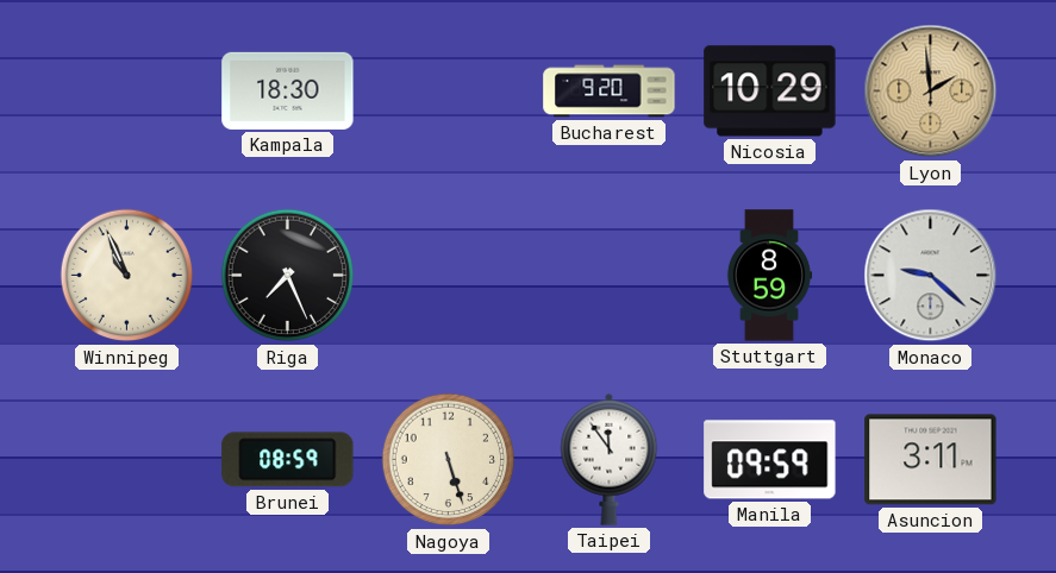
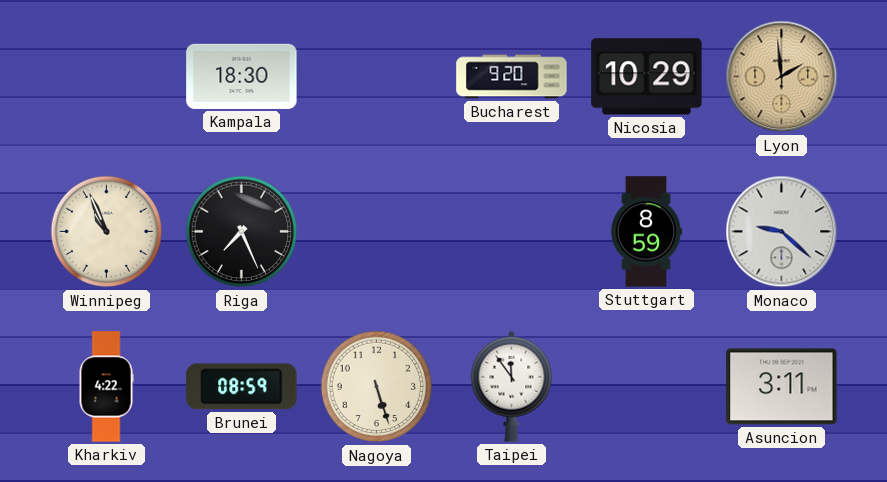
Kharkiv: none -> 4:22
Manila: 09:59 -> none
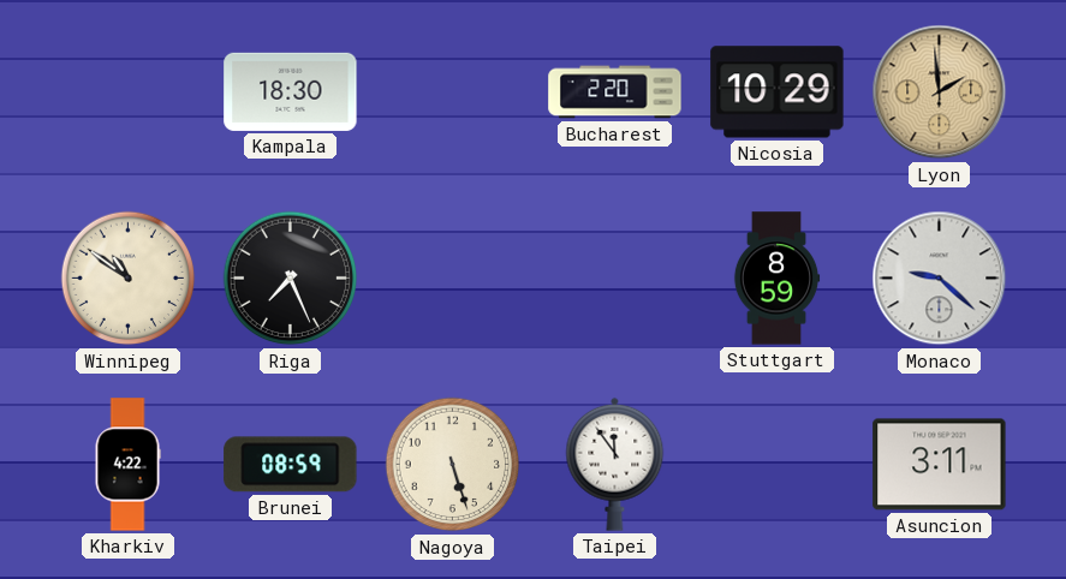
Bucharest: 9:20 -> 2:20
Winnipeg: 10:56 -> 10:51
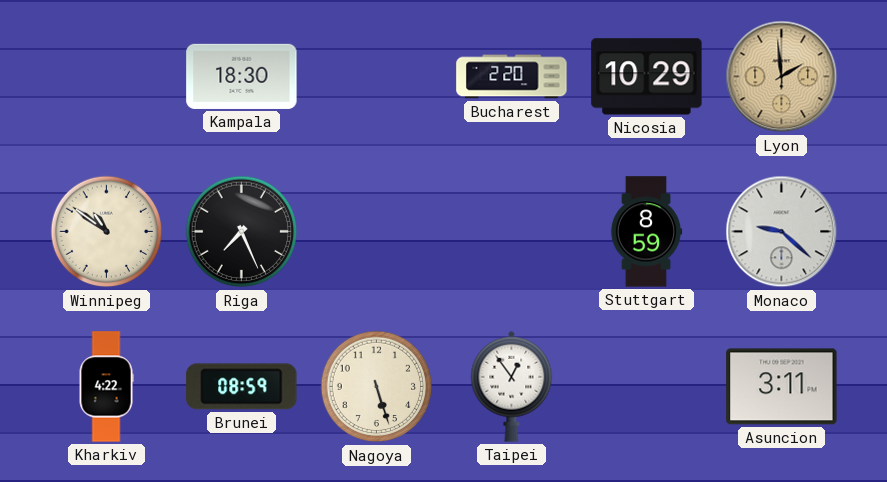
Taipei: 11:54 -> 12:54
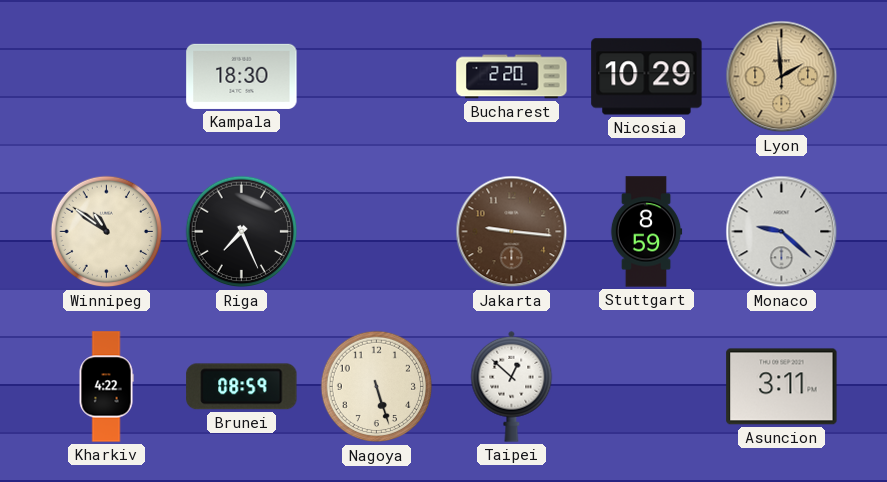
Jakarta: none -> 9:16
Taipei: 12:54 -> 12:52
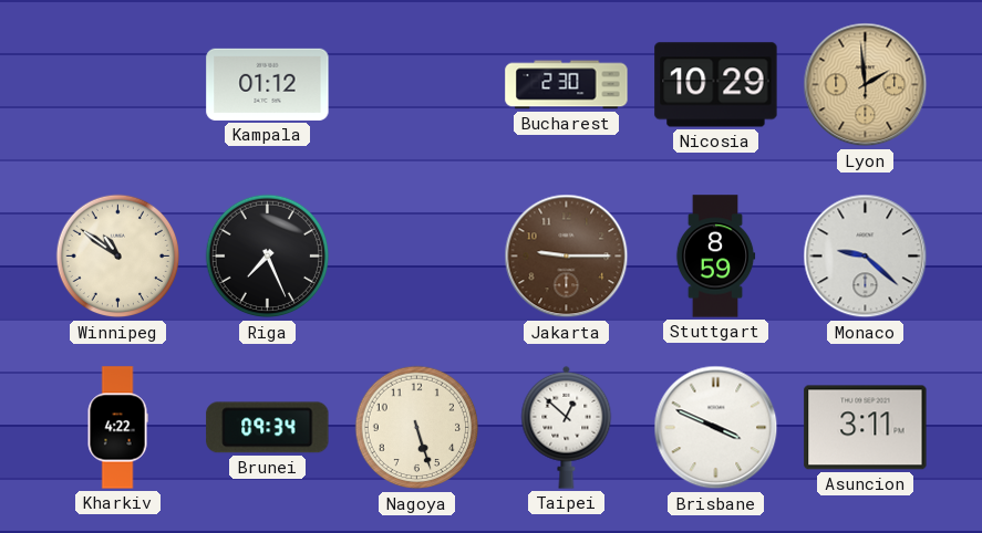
Kampala: 18:30 -> 01:12
Bucharest: 2:20 -> 2:30
Jakarta: 9:16 -> 9:15
Brunei: 08:59 -> 09:34
Brisbane: none -> 3:49
